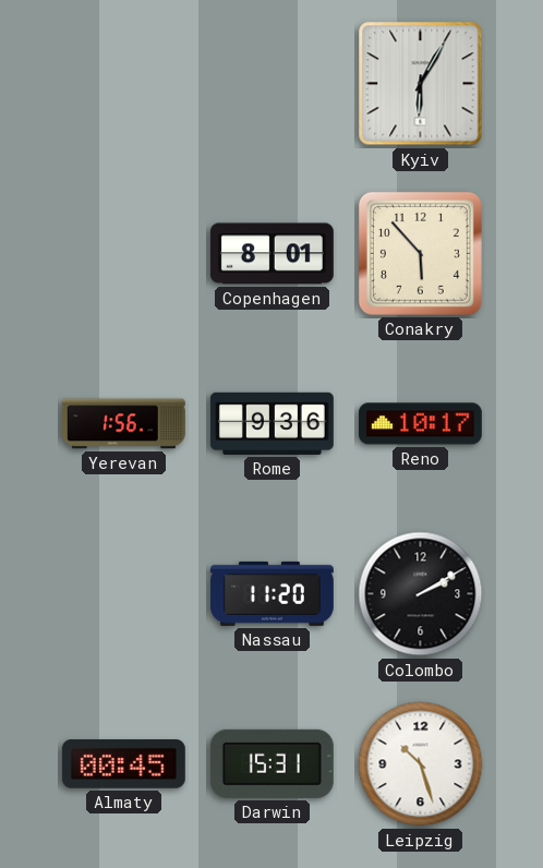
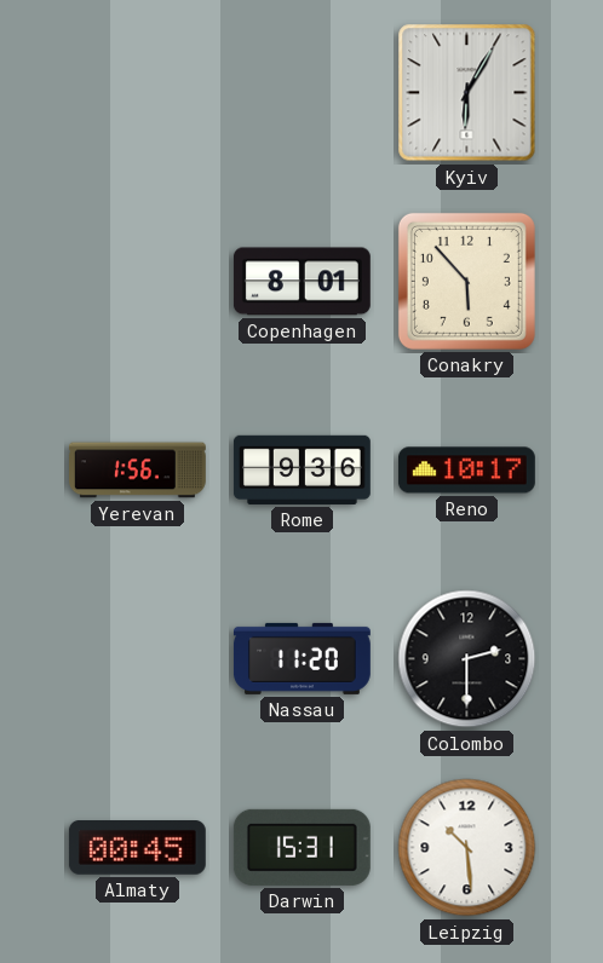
Colombo: 2:10 -> 2:30
Leipzig: 10:27 -> 10:29
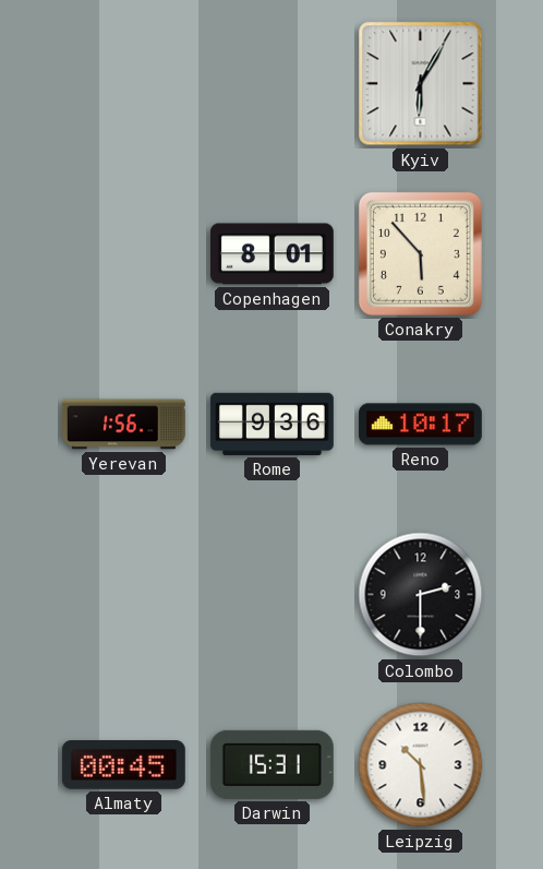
Nassau: 11:20 -> none
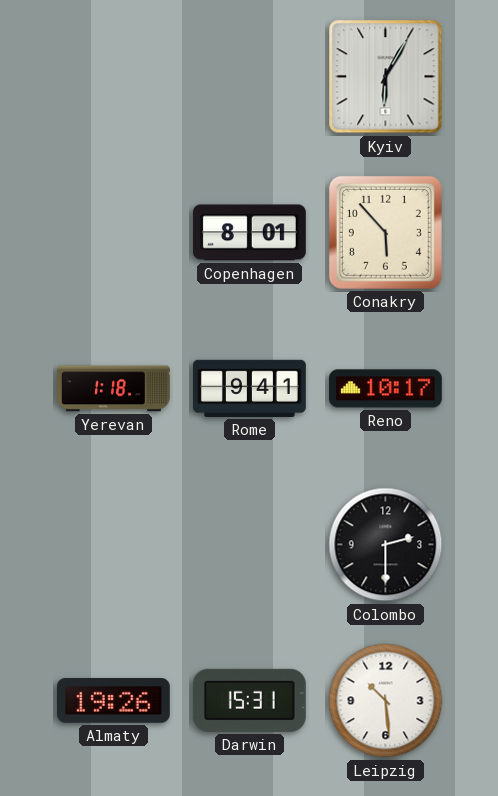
Yerevan: 1:56 -> 1:18
Rome: 9:36 -> 9:41
Almaty: 00:45 -> 19:26
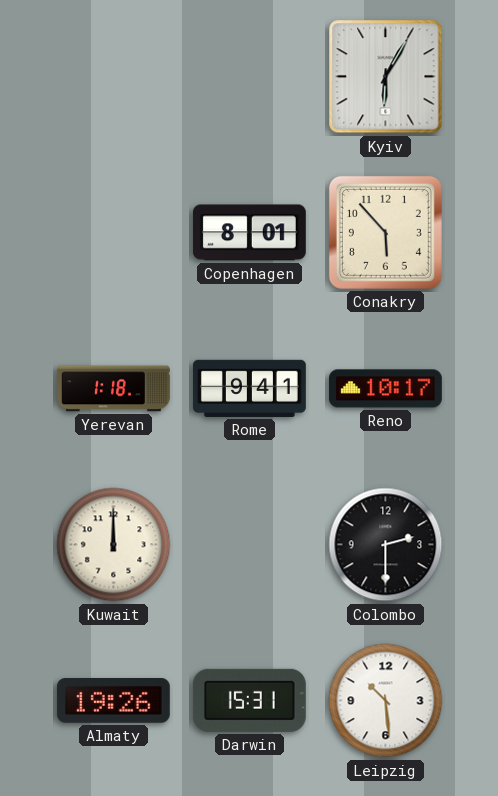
Kuwait: none -> 12:00
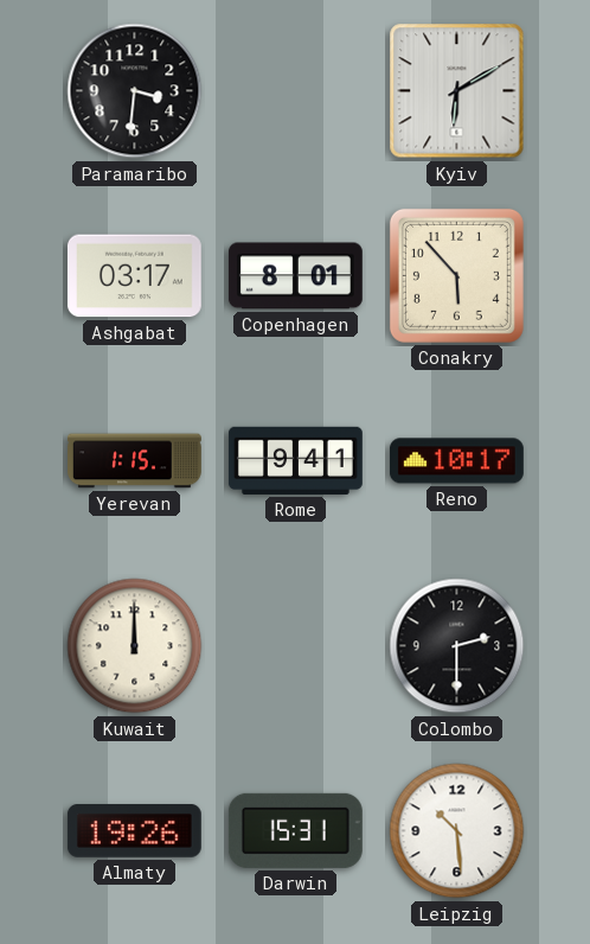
Paramaribo: none -> 3:31
Kyiv: 6:05 -> 6:10
Ashgabat: none -> 03:17
Yerevan: 1:18 -> 1:15
